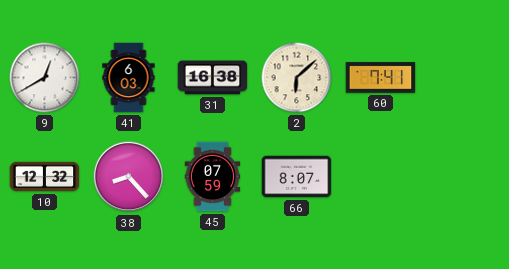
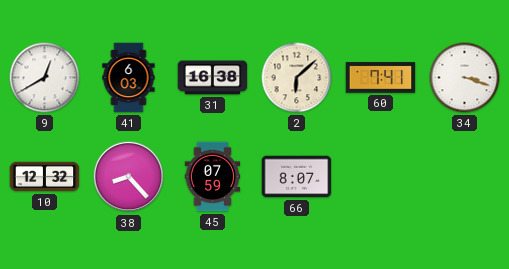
34: none -> 3:18
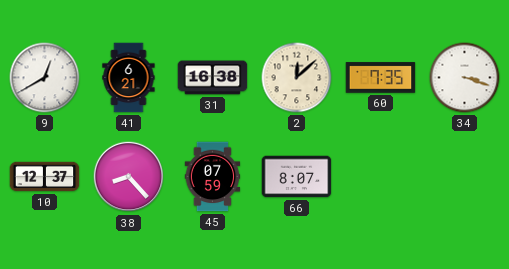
41: 6:03 -> 6:21
2: 6:08 -> 12:08
60: 7:41 -> 7:35
10: 12:32 -> 12:37
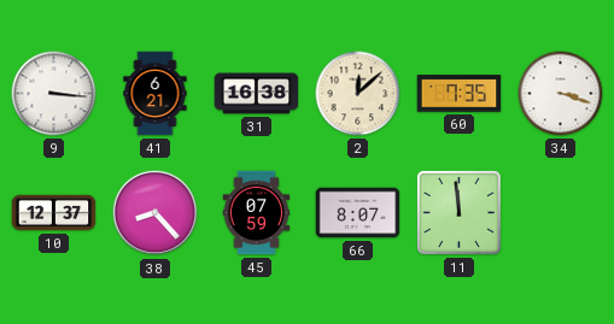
9: 12:40 -> 3:16
11: none -> 11:59
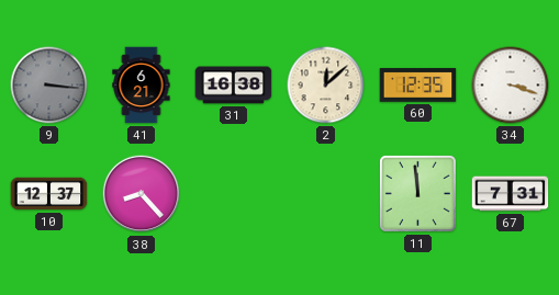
9 dial: white -> grey
60: 7:35 -> 12:35
45: 07:59 -> none
66: 8:07 -> none
67: none -> 7:31
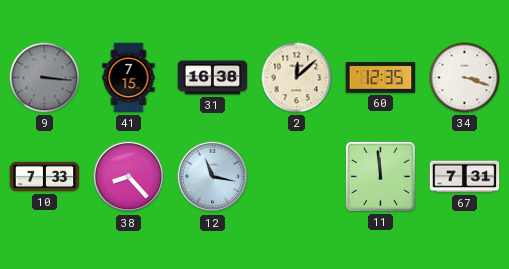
41: 6:21 -> 7:15
10: 12:37 -> 7:33
12: none -> 11:17
